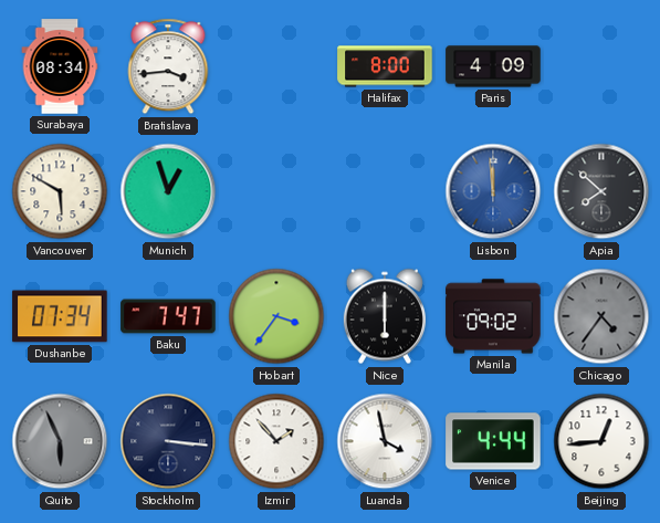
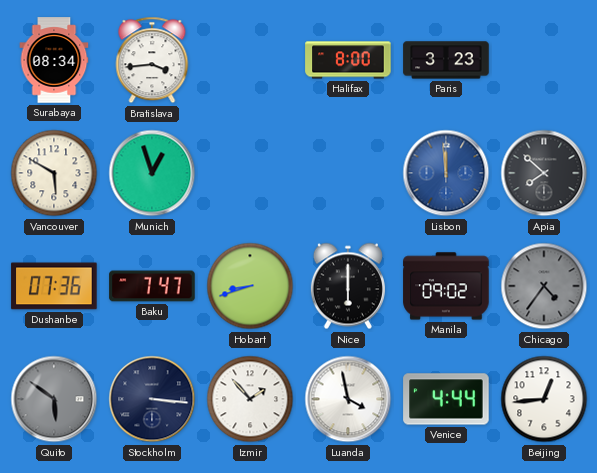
Paris: 4:09 -> 3:23
Dushanbe: 07:34 -> 07:36
Hobart: 3:36 -> 8:42
Quito: 5:56 -> 5:51
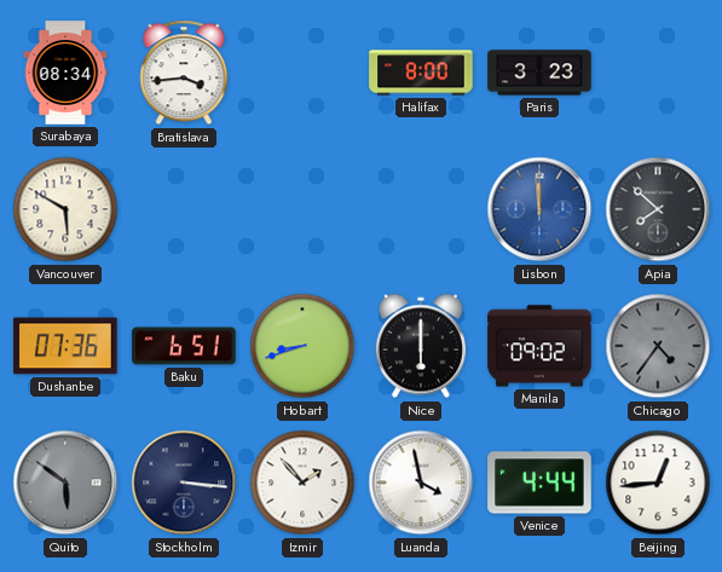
Munich: 12:57 -> none
Baku: 7:47 -> 6:51
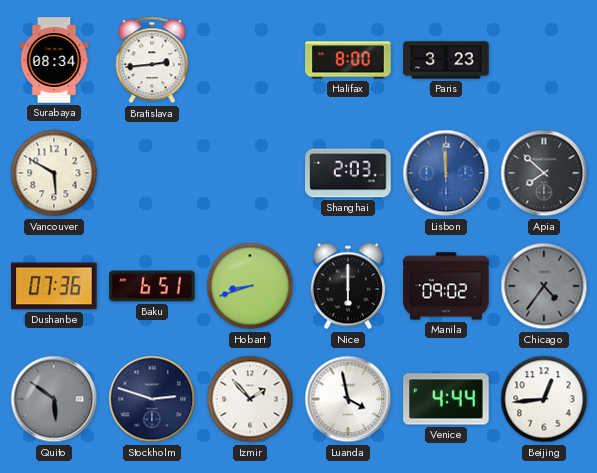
Bratislava: 3:44 -> 2:44
Shanghai: none -> 2:03
Stockholm: 3:16 -> 2:48
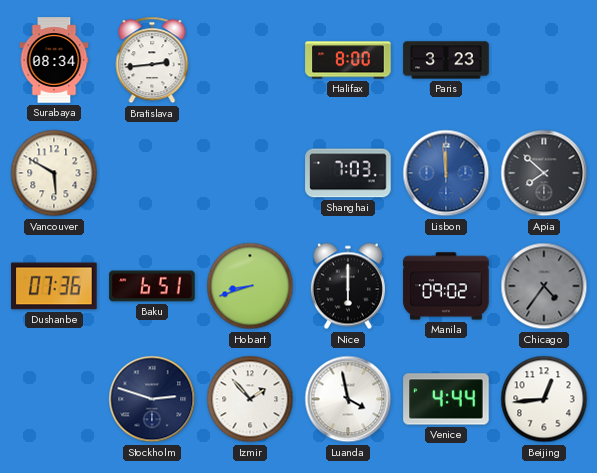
Shanghai: 2:03 -> 7:03
Quito: 5:51 -> none
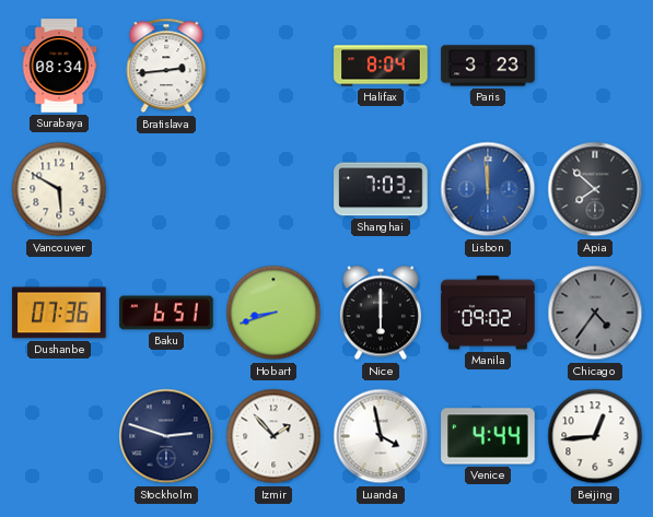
Halifax: 8:00 -> 8:04
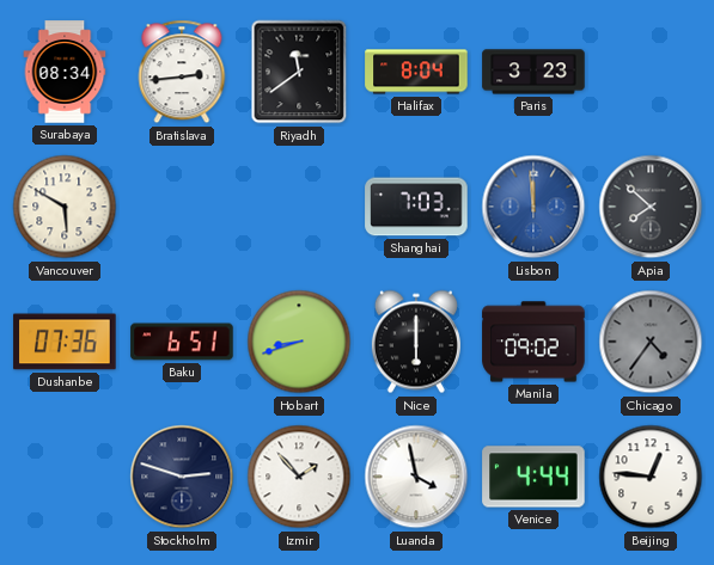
Riyadh: none -> 11:39
Beijing: 12:44 -> 12:46
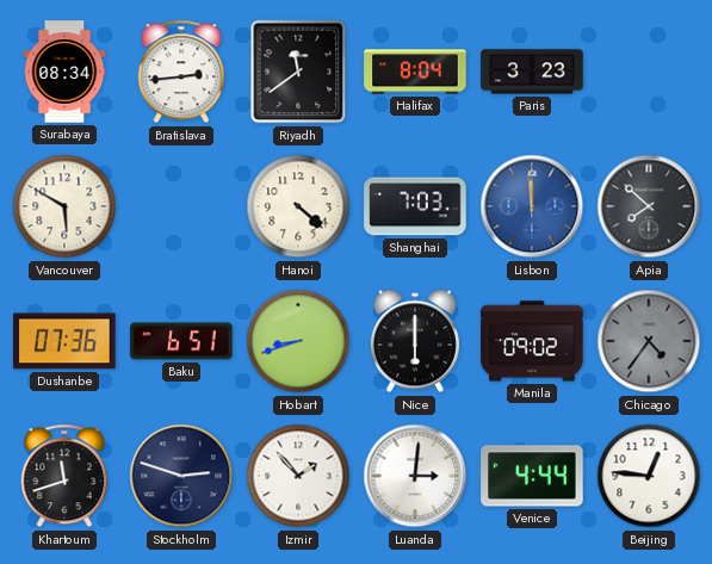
Hanoi: none -> 4:22
Khartoum: none -> 11:42
Luanda: 3:58 -> 3:01
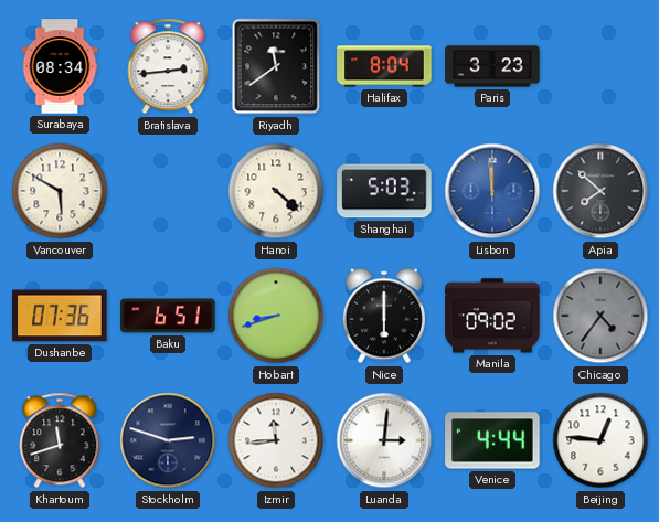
Shanghai: 7:03 -> 5:03
Izmir: 1:53 -> 11:44
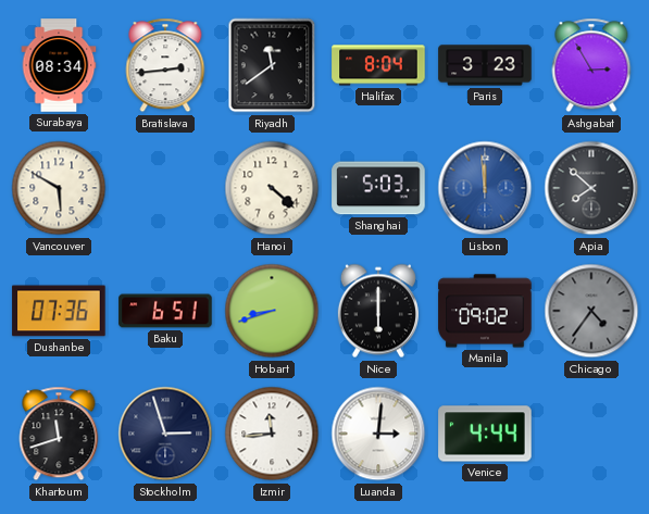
Ashgabat: none -> 2:55
Stockholm: 2:48 -> 2:57
Beijing: 12:46 -> none
